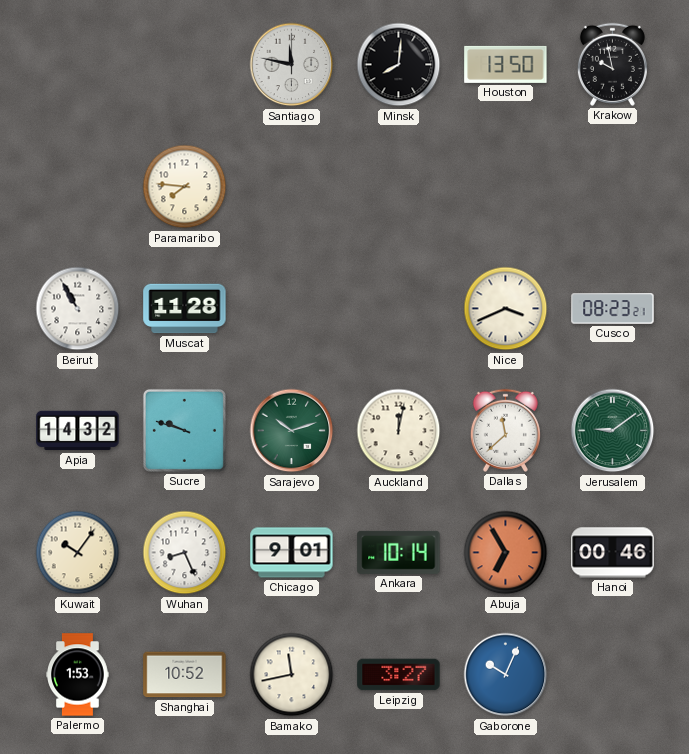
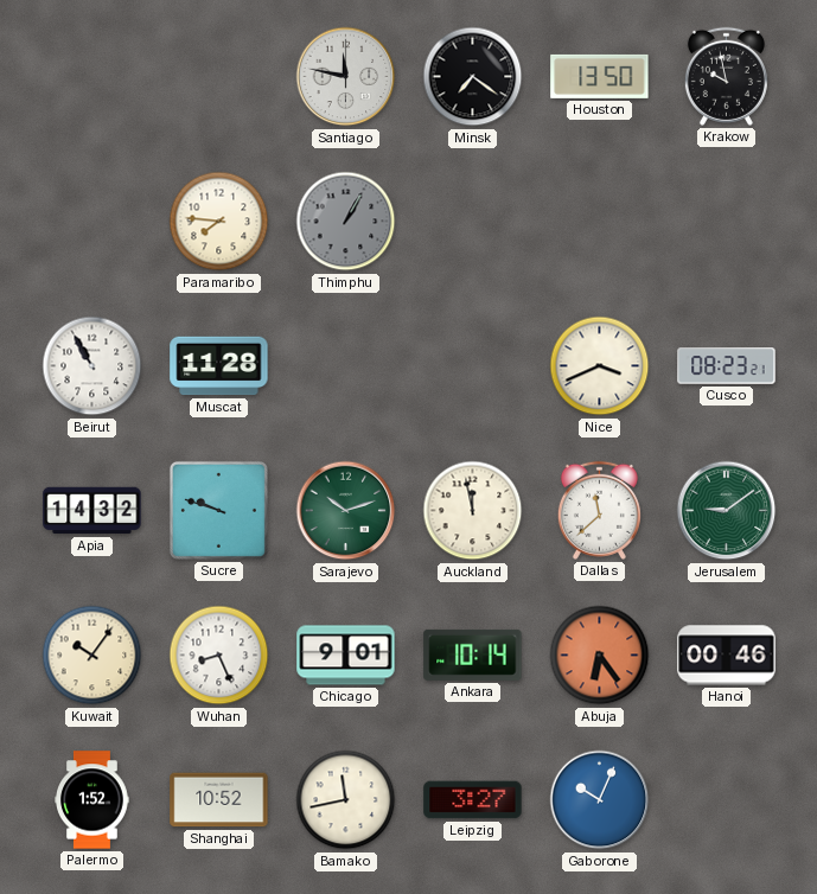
Minsk: 8:01 -> 7:21
Thimphu: none -> 1:05
Auckland: 12:02 -> 11:58
Abuja: 6:55 -> 6:24
Palermo: 1:53 -> 1:52
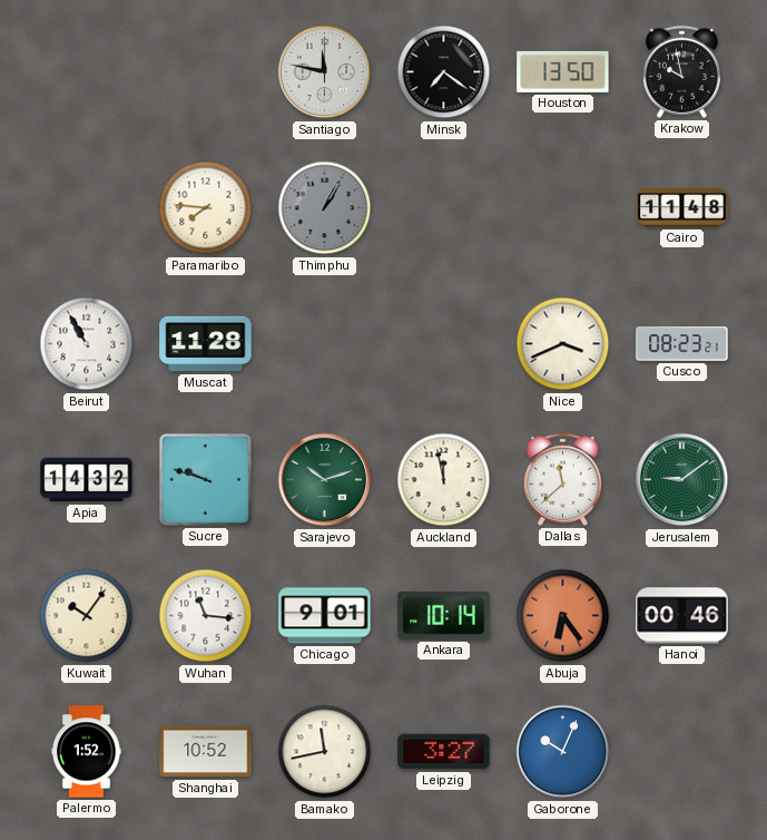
Cairo: none -> 11:48
Wuhan: 8:26 -> 11:16
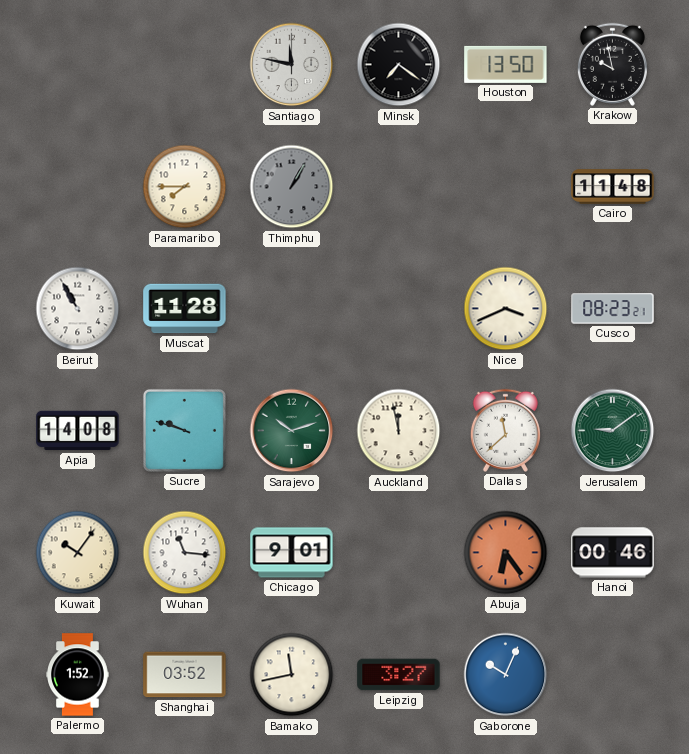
Paramaribo: 7:46 -> 7:45
Apia: 14:32 -> 14:08
Ankara: 10:14 -> none
Shanghai: 10:52 -> 03:52
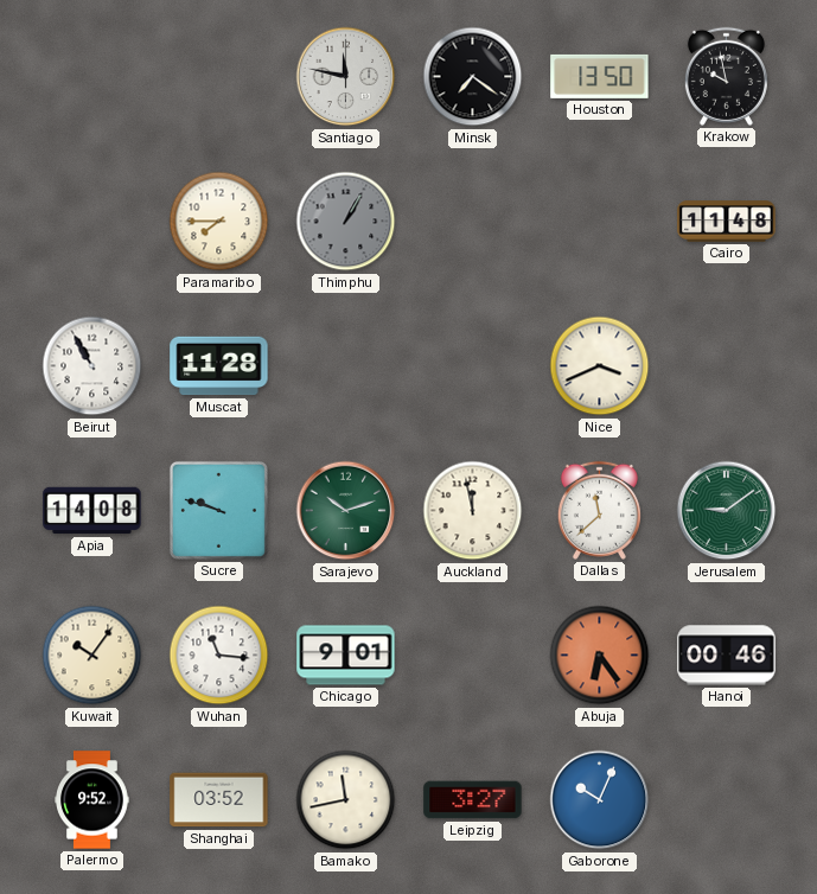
Cusco: 08:23 -> none
Palermo: 1:52 -> 9:52
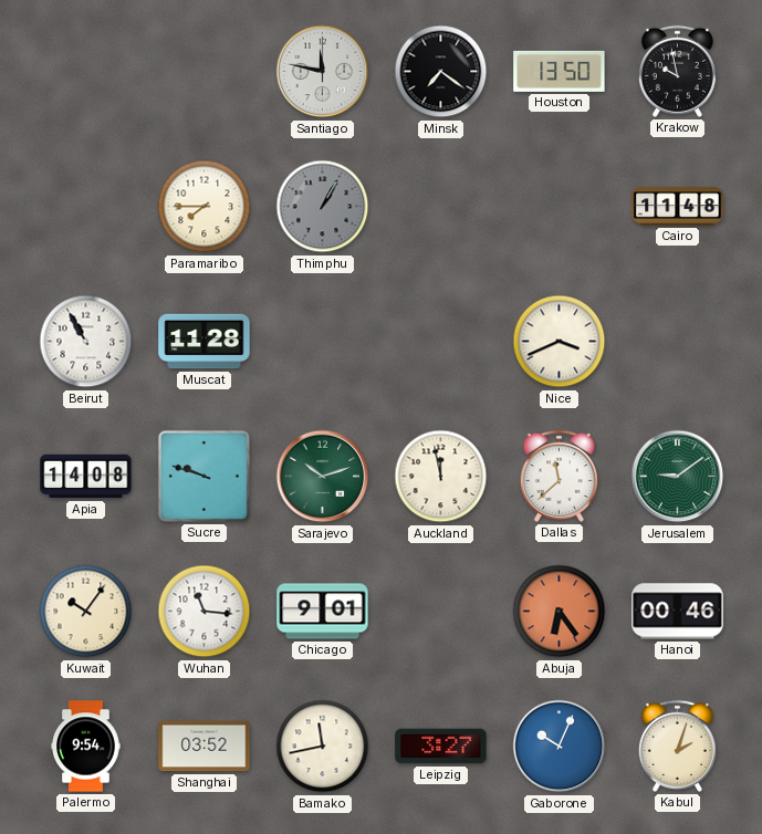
Palermo: 9:52 -> 9:54
Kabul: none -> 2:03
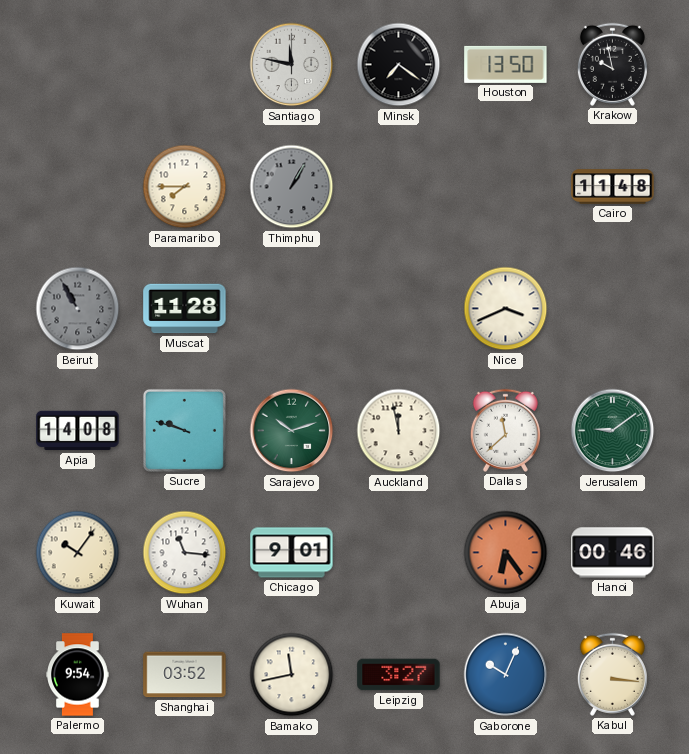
Beirut dial: white -> grey
Kabul: 2:03 -> 3:16
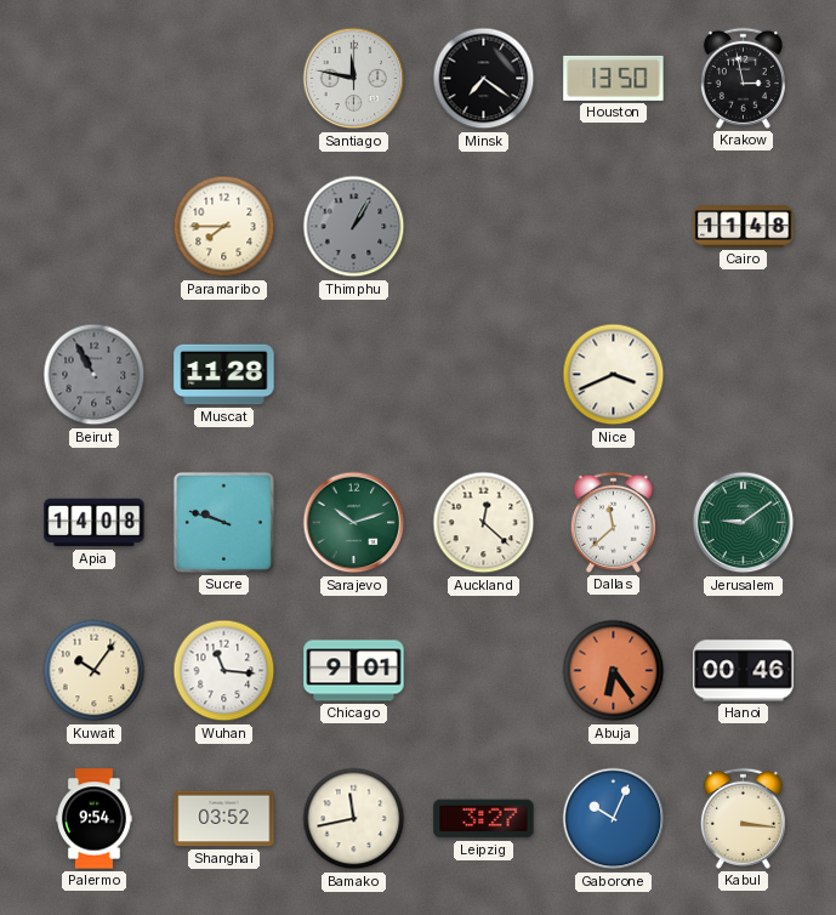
Krakow: 9:58 -> 2:58
Auckland: 11:58 -> 12:22
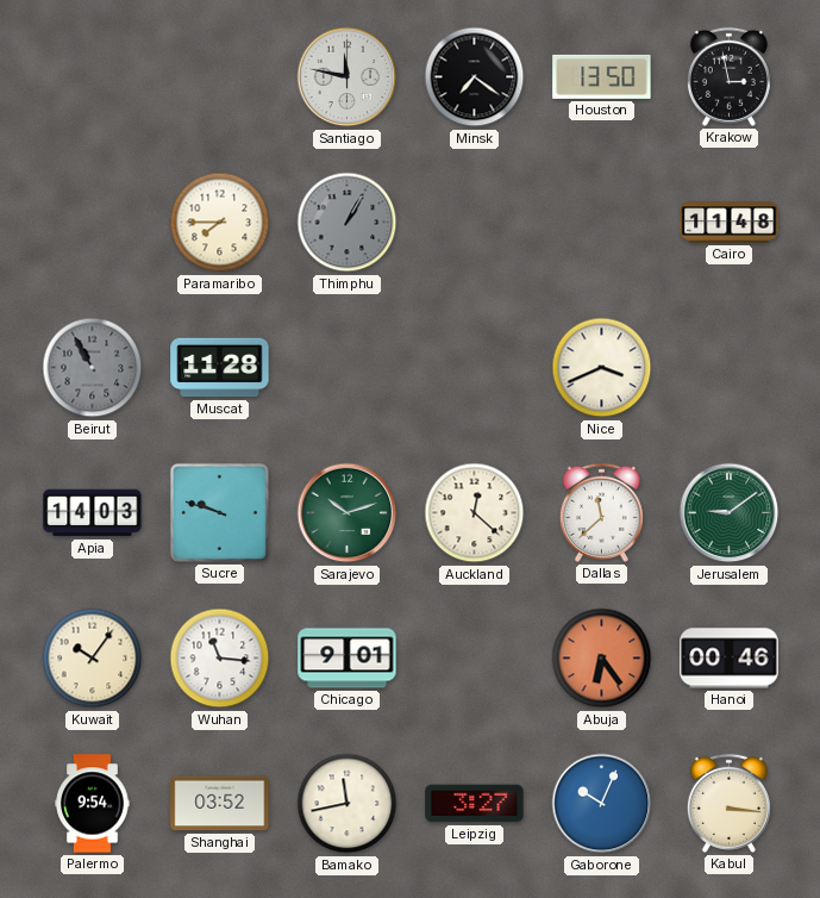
Apia: 14:08 -> 14:03
